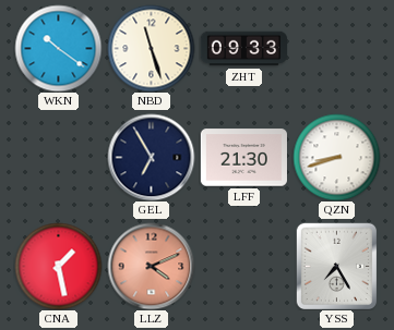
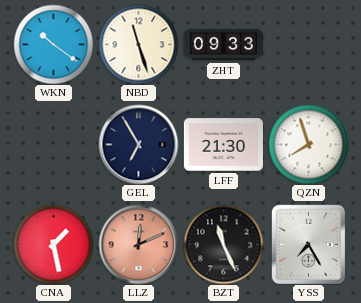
QZN: 8:42 -> 7:57
LLZ: 4:11 -> 12:11
BZT: none -> 11:26
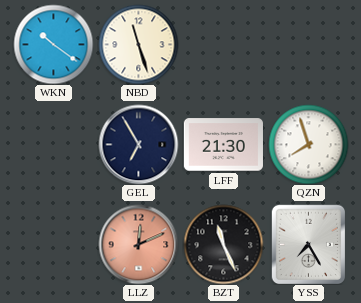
ZHT: 09:33 -> none
CNA: 1:28 -> none
